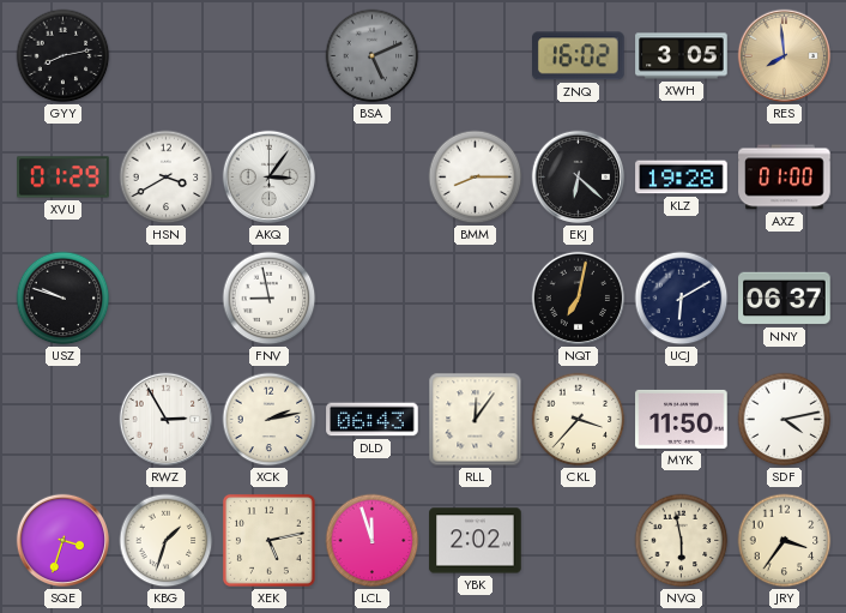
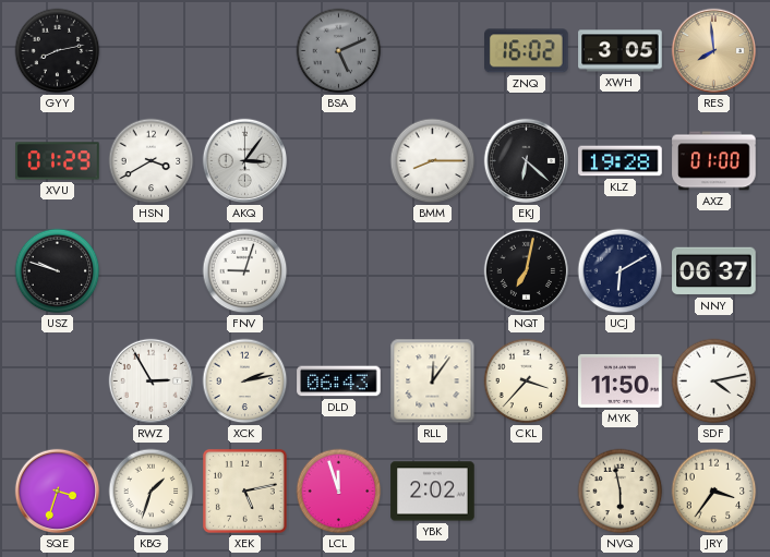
FNV: 8:58 -> 9:03
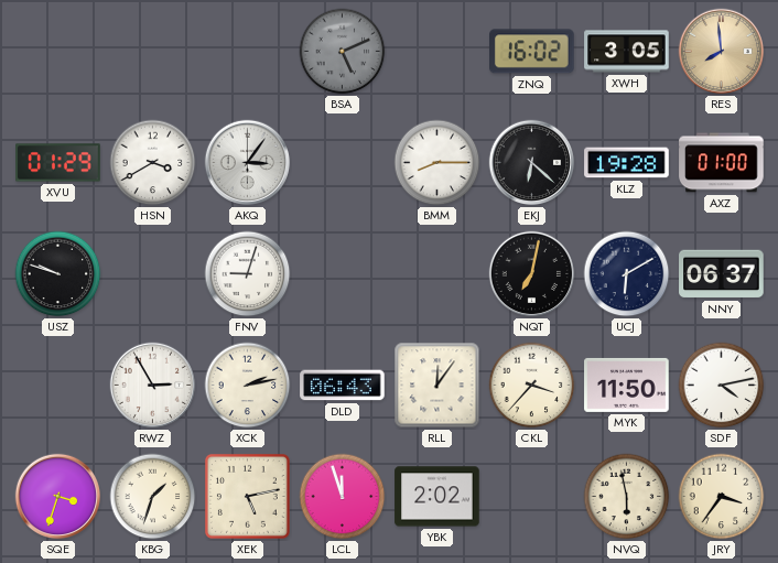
GYY: 8:13 -> none
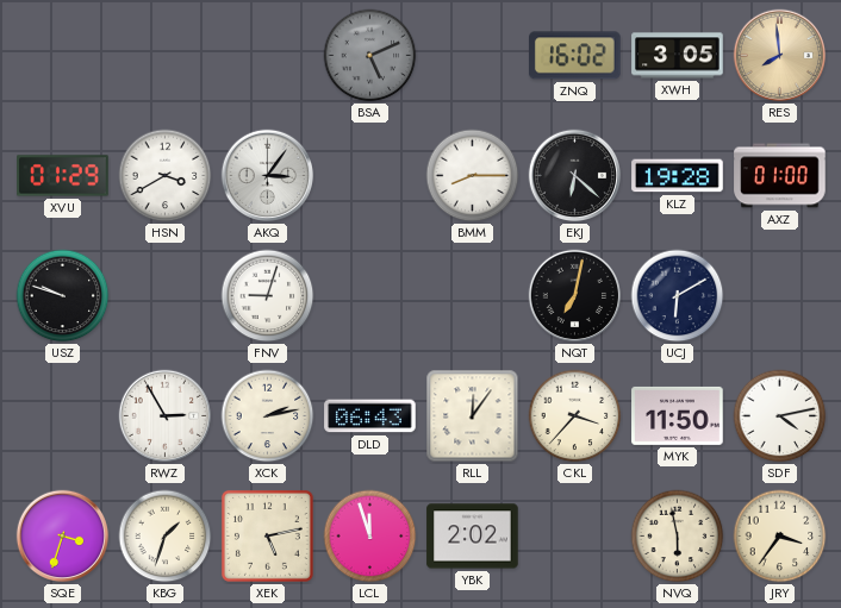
NNY: 06:37 -> none
